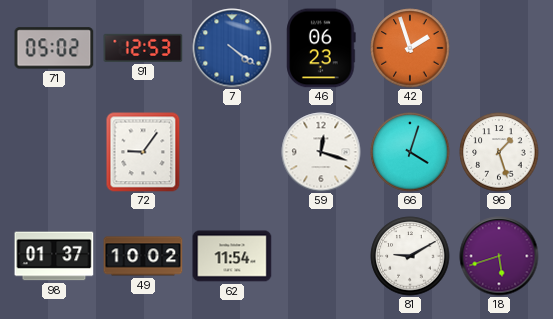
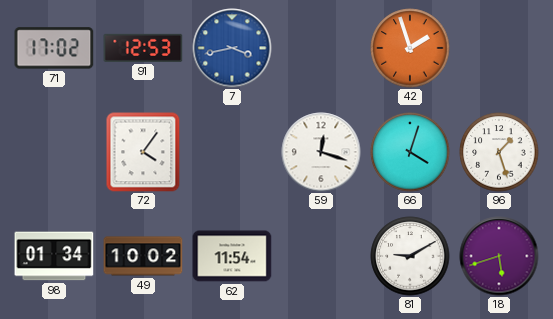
71: 05:02 -> 17:02
7: 4:21 -> 3:43
46: 06:23 -> none
72: 9:06 -> 4:06
98: 01:37 -> 01:34
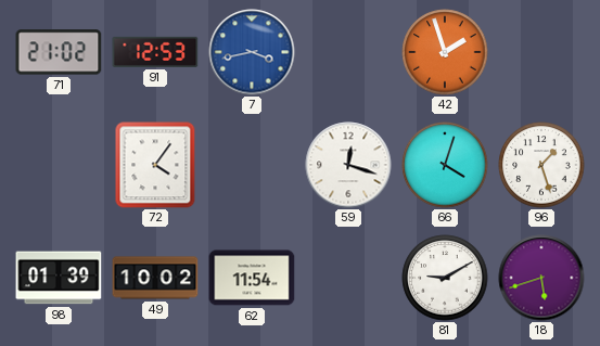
71: 17:02 -> 21:02
98: 01:34 -> 01:39
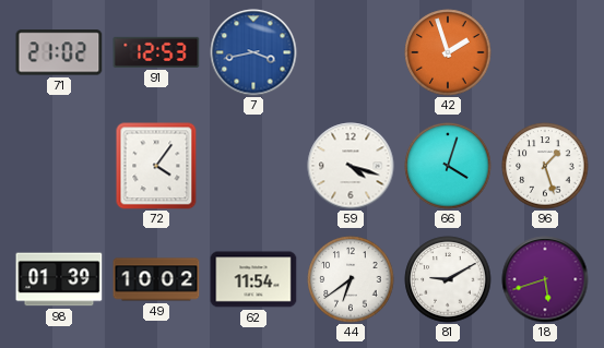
59: 12:18 -> 4:18
44: none -> 6:39
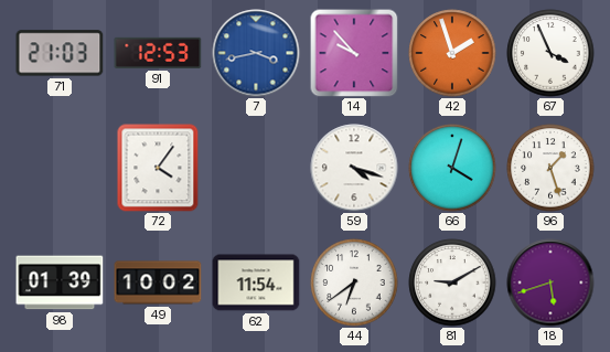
71: 21:02 -> 21:03
14: none -> 9:53
67: none -> 3:56
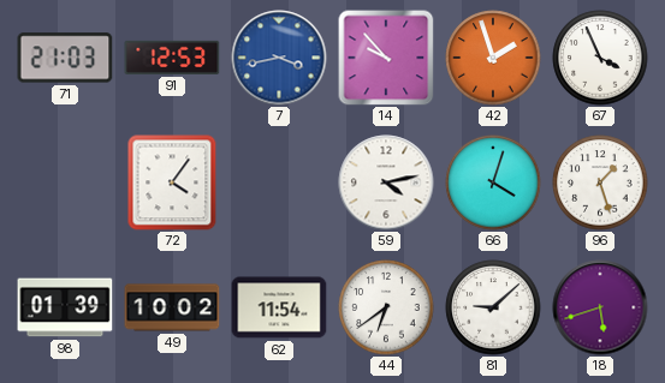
59: 4:18 -> 4:13
81: 9:10 -> 9:08
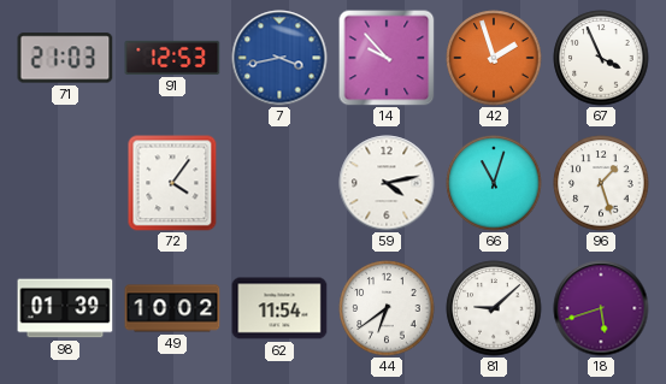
66: 4:03 -> 11:03
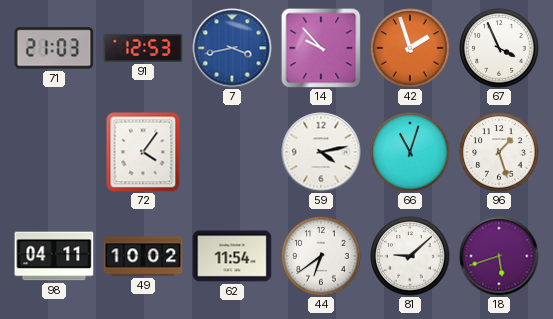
98: 01:39 -> 04:11
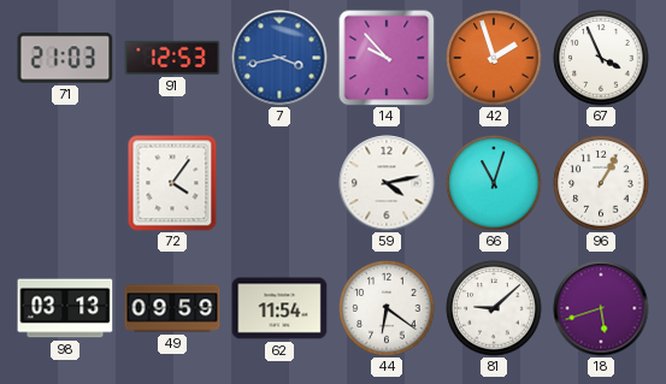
96: 1:27 -> 1:05
98: 04:11 -> 03:13
49: 10:02 -> 09:59
44: 6:39 -> 6:21
